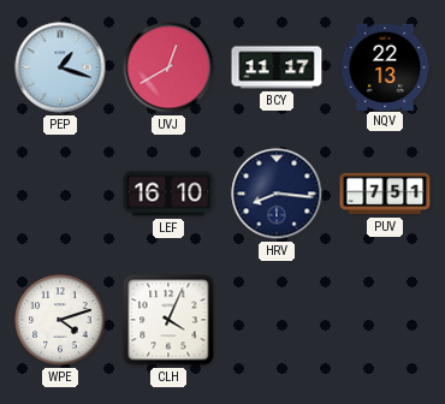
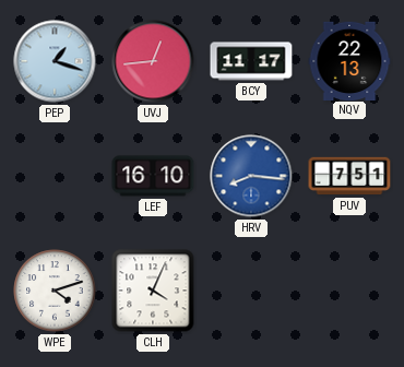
UVJ: 12:40 -> 12:44
HRV dial: navy -> blue
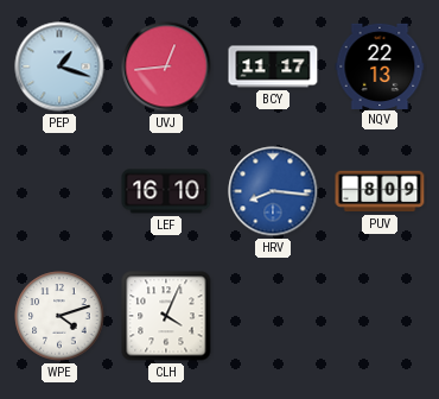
PUV: 7:51 -> 8:09
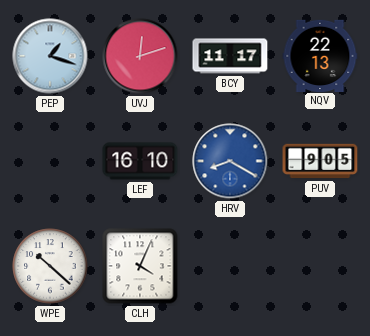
UVJ: 12:44 -> 12:12
HRV: 8:16 -> 8:20
PUV: 8:09 -> 9:05
WPE: 4:12 -> 10:22
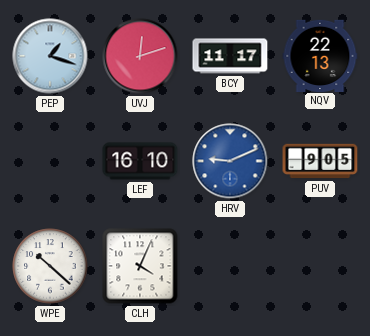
HRV: 8:20 -> 9:11
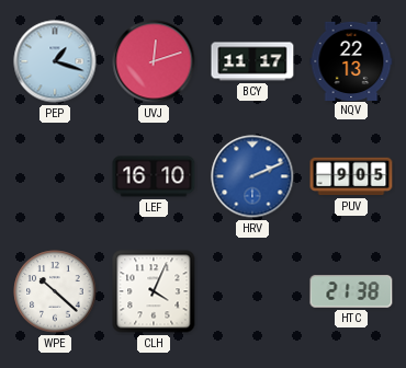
HRV: 9:11 -> 2:11
HTC: none -> 21:38
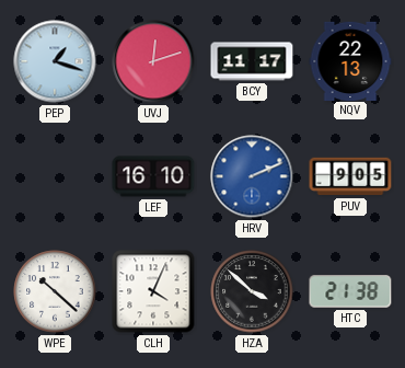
HZA: none -> 3:52
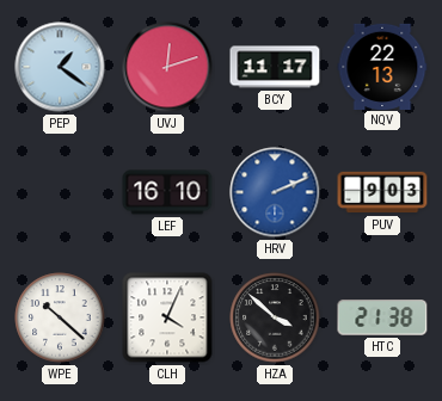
PEP: 1:18 -> 1:21
PUV: 9:05 -> 9:03
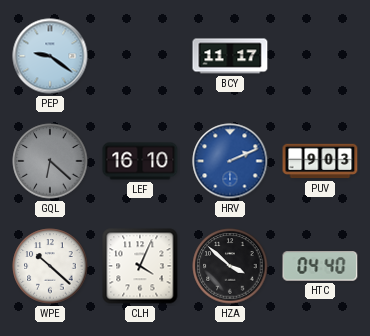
PEP: 1:21 -> 9:21
UVJ: 12:12 -> none
NQV: 22:13 -> none
GQL: none -> 6:22
HTC: 21:38 -> 04:40
